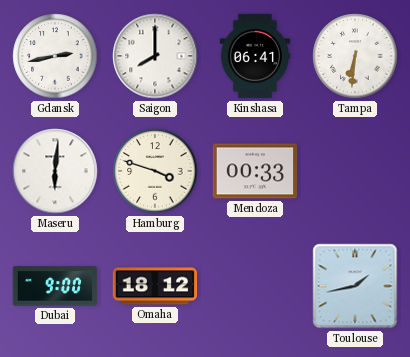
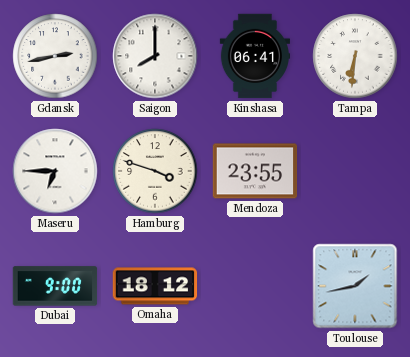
Maseru: 6:01 -> 6:45
Mendoza: 00:33 -> 23:55
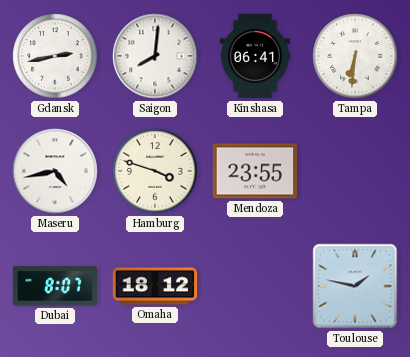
Saigon: 8:00 -> 8:01
Maseru: 6:45 -> 4:43
Dubai: 9:00 -> 8:07
Toulouse: 1:43 -> 1:47
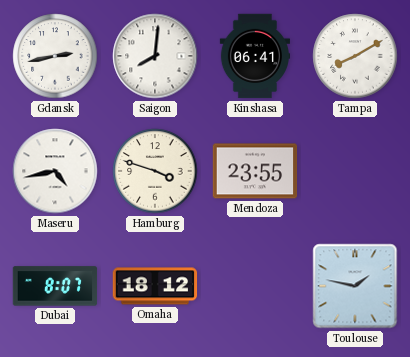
Tampa: 6:31 -> 8:10
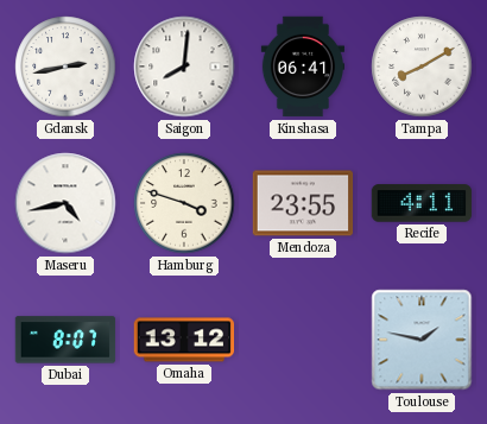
Recife: none -> 4:11
Omaha: 18:12 -> 13:12
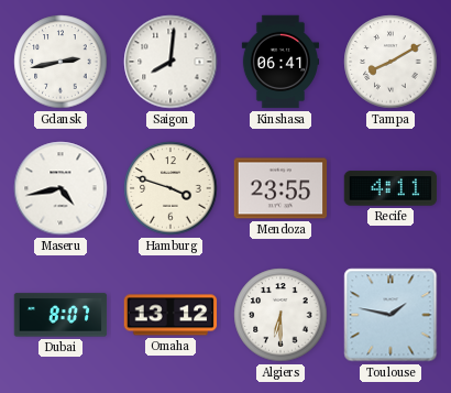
Algiers: none -> 6:30
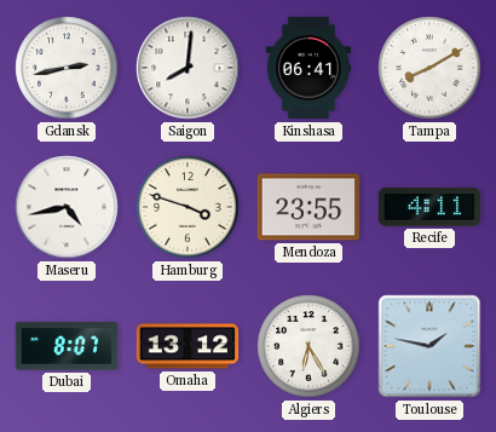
Algiers: 6:30 -> 6:25
